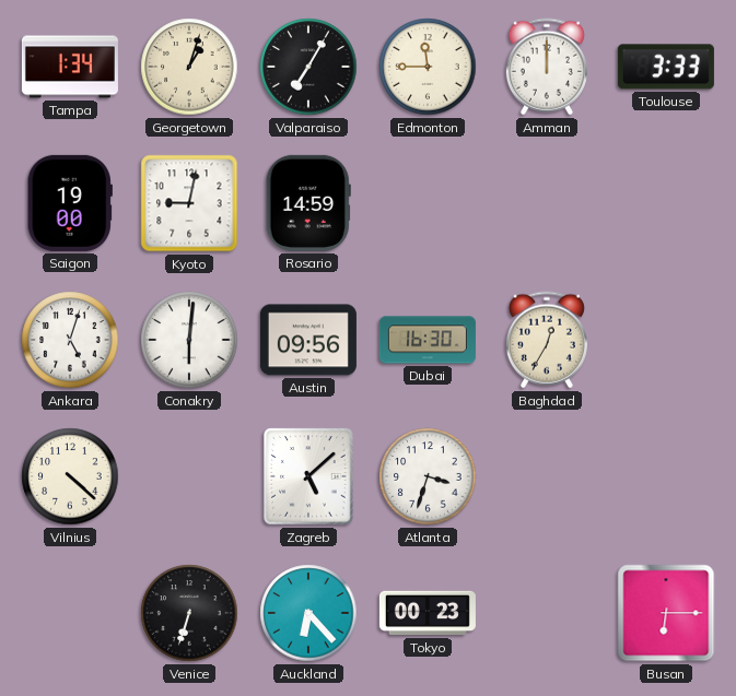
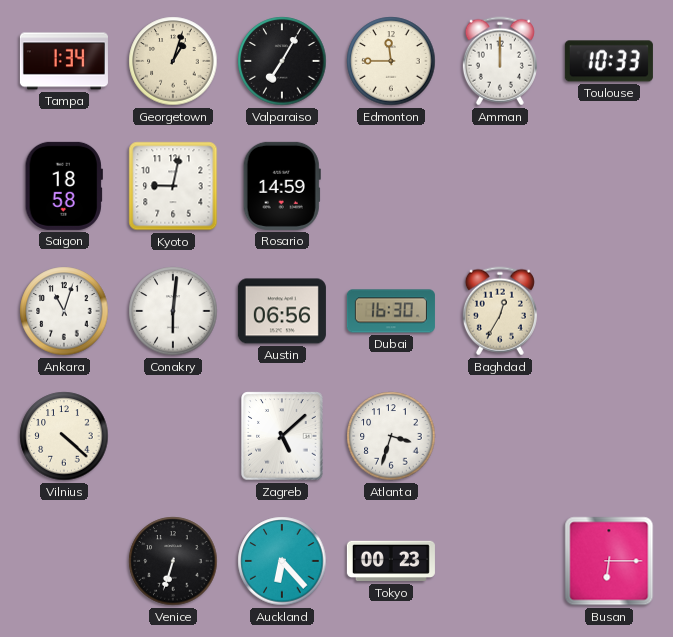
Toulouse: 3:33 -> 10:33
Saigon: 19:00 -> 18:58
Ankara: 5:03 -> 11:03
Austin: 09:56 -> 06:56
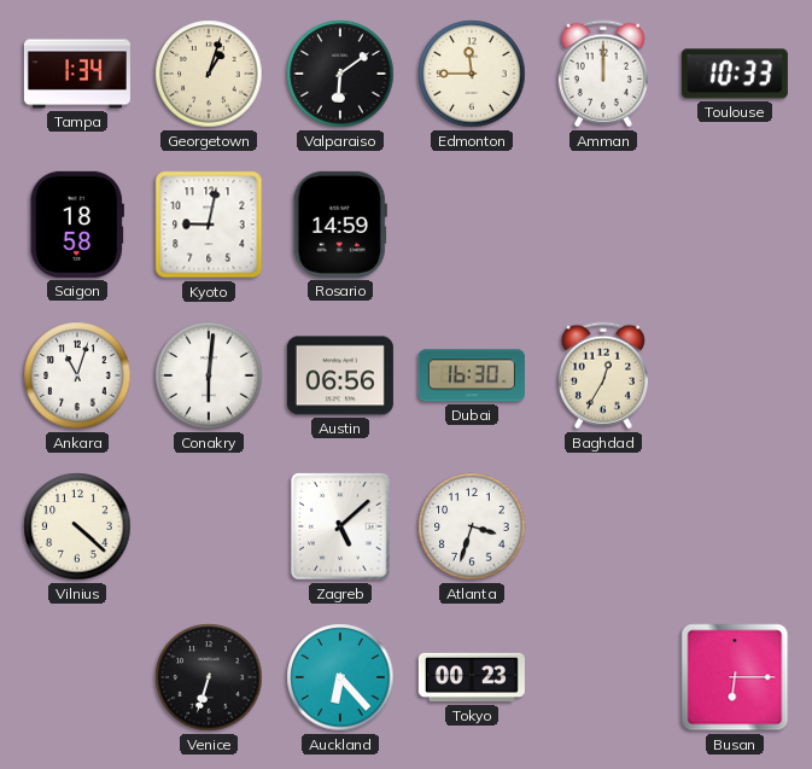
Valparaiso: 7:05 -> 6:09
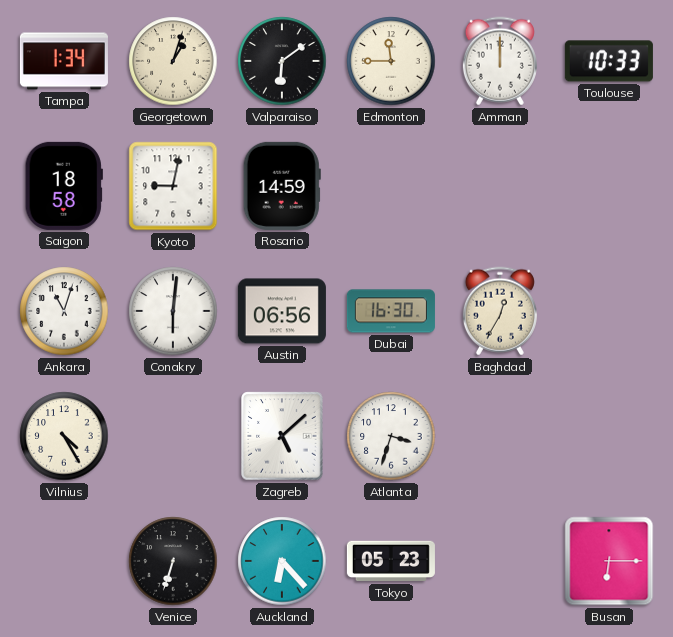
Vilnius: 4:22 -> 4:25
Tokyo: 00:23 -> 05:23
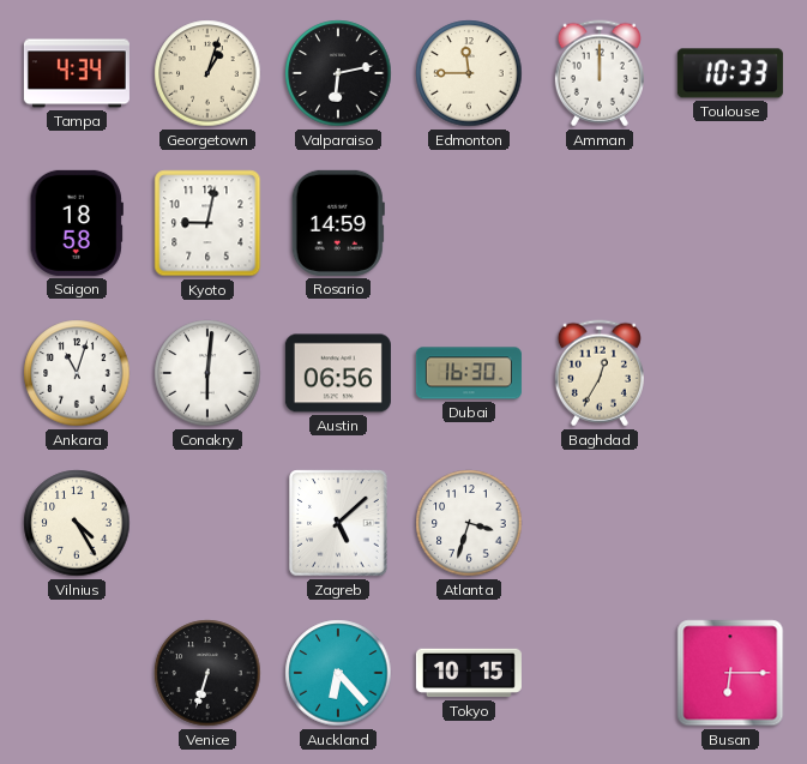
Tampa: 1:34 -> 4:34
Valparaiso: 6:09 -> 6:13
Tokyo: 05:23 -> 10:15
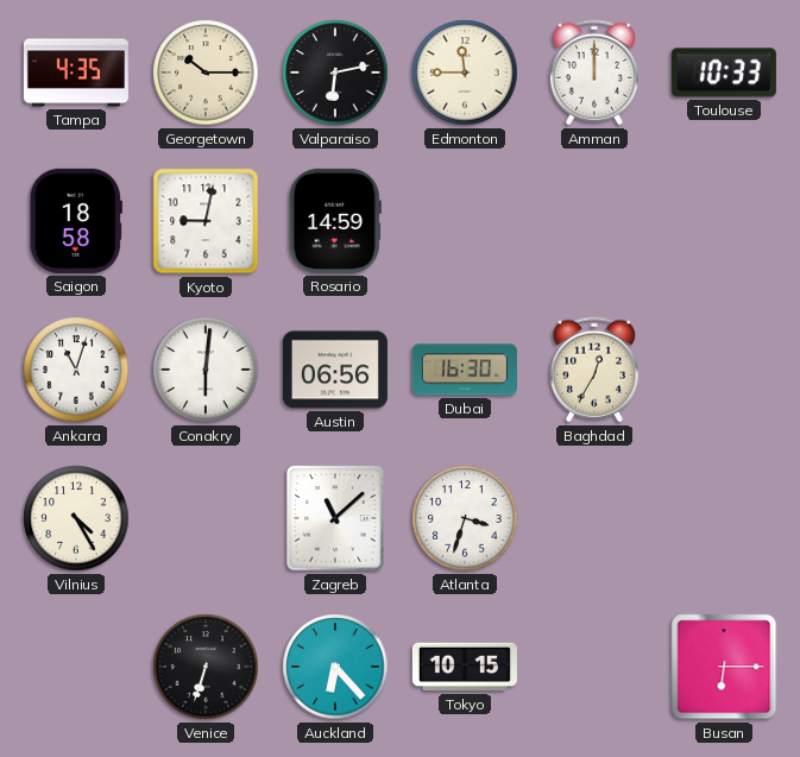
Tampa: 4:34 -> 4:35
Georgetown: 1:03 -> 10:15
Zagreb: 5:08 -> 11:08
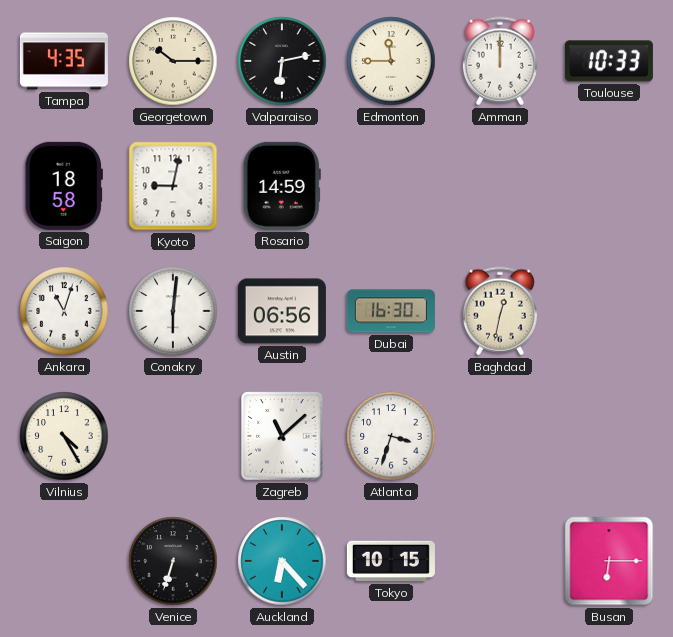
Baghdad: 12:35 -> 12:32
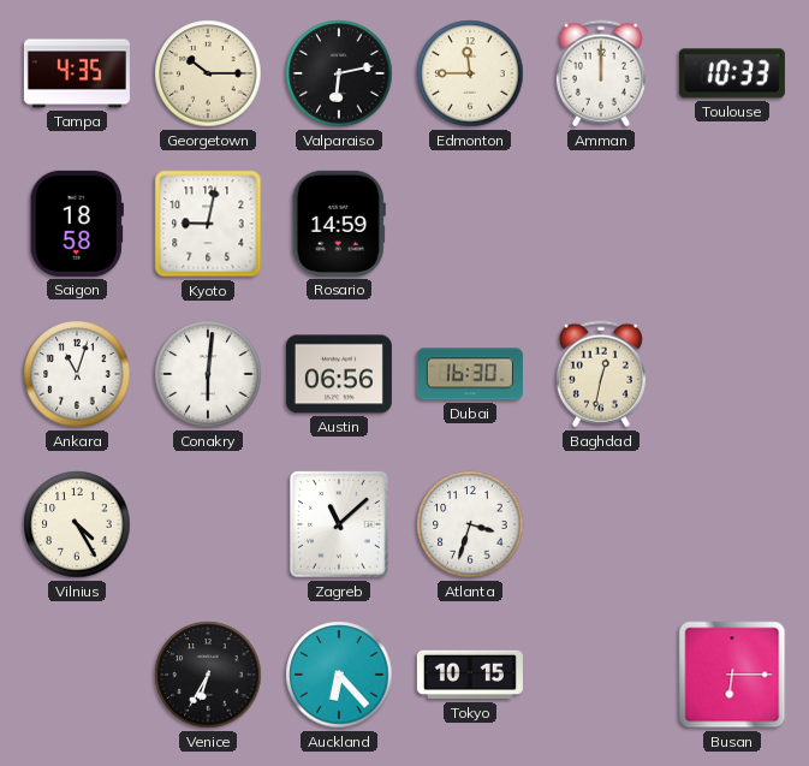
Venice: 6:33 -> 6:35
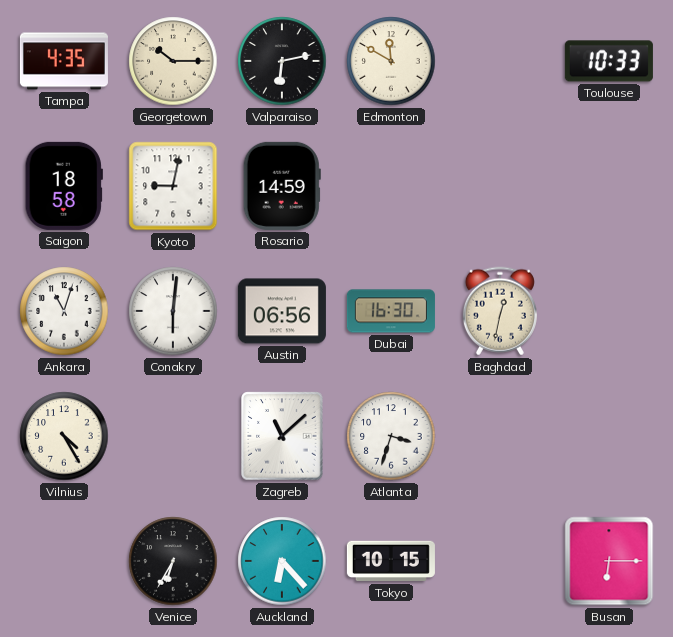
Edmonton: 11:45 -> 11:50
Amman: 12:00 -> none
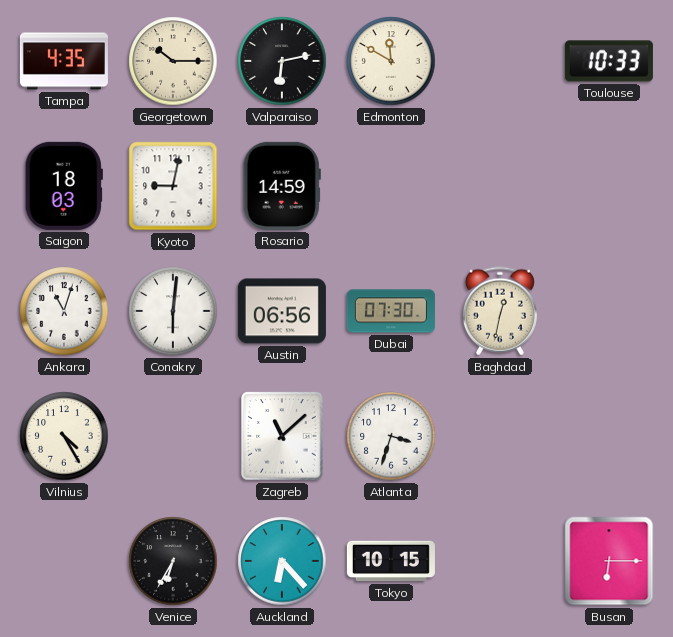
Saigon: 18:58 -> 18:03
Dubai: 16:30 -> 07:30
